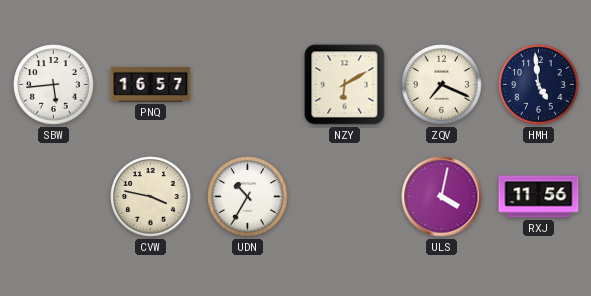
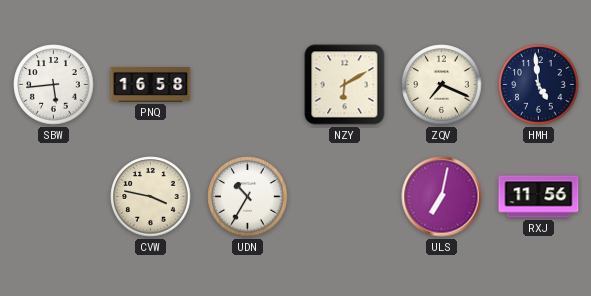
PNQ: 16:57 -> 16:58
ULS: 4:02 -> 7:02
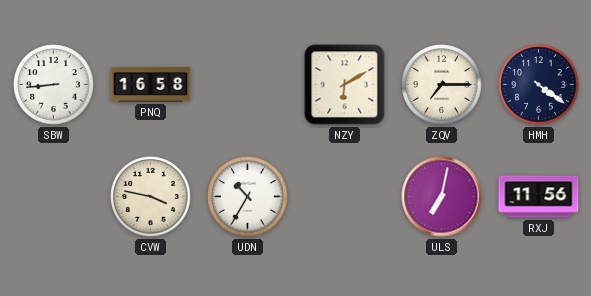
SBW: 5:44 -> 8:44
ZQV: 7:19 -> 7:15
HMH: 4:59 -> 4:21
